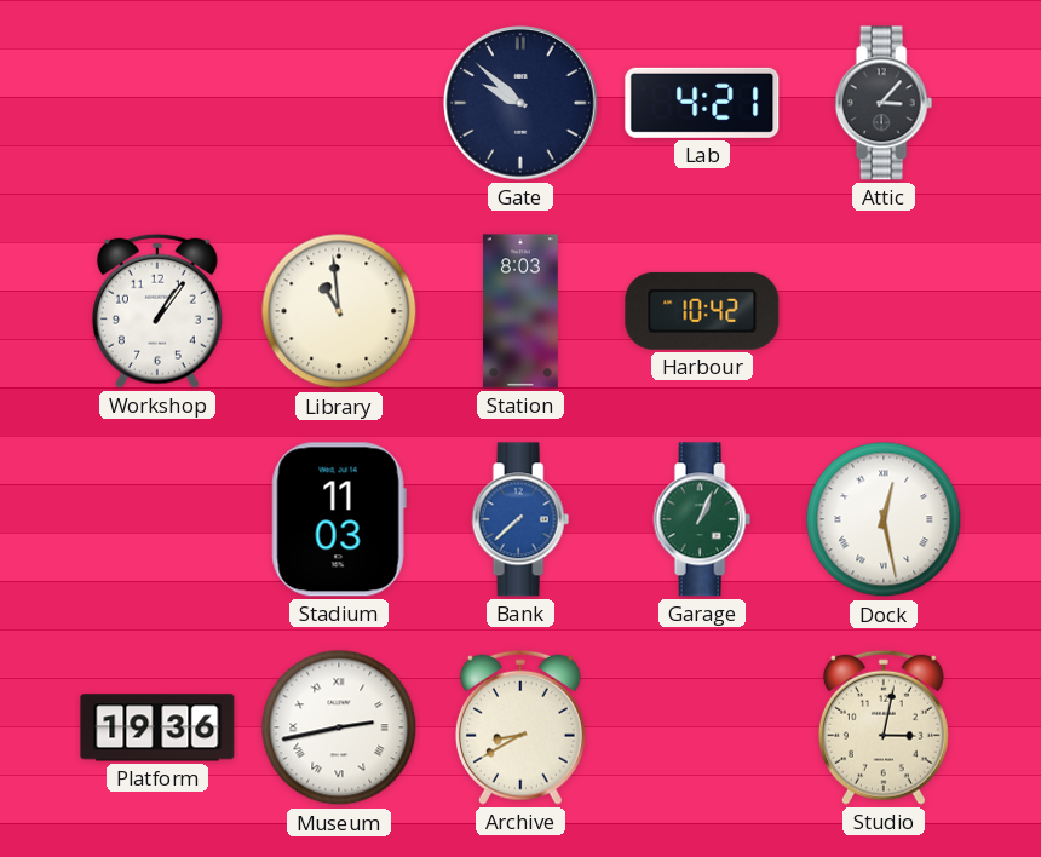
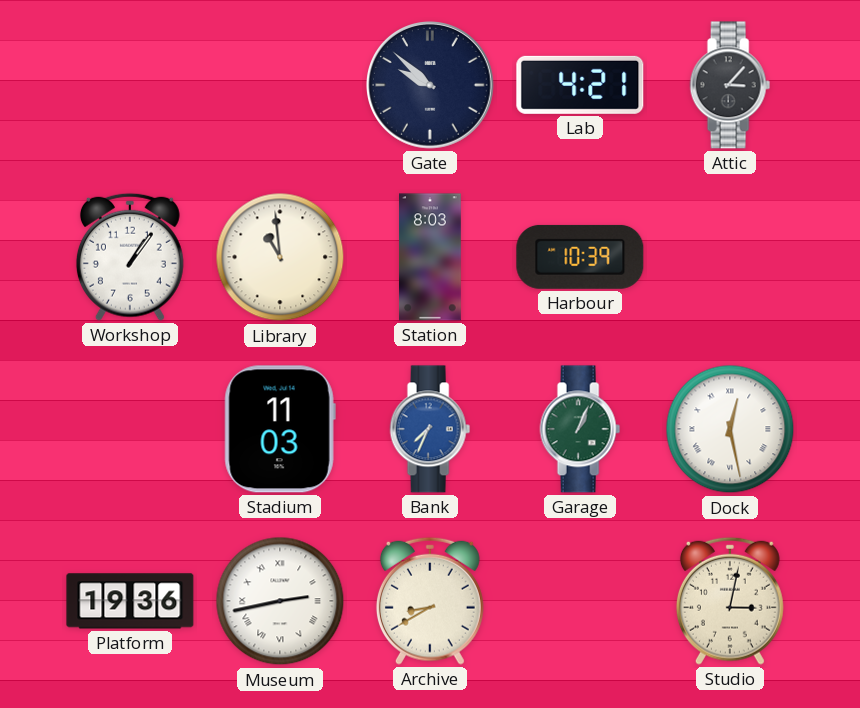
Harbour: 10:42 -> 10:39
Bank: 7:38 -> 7:34
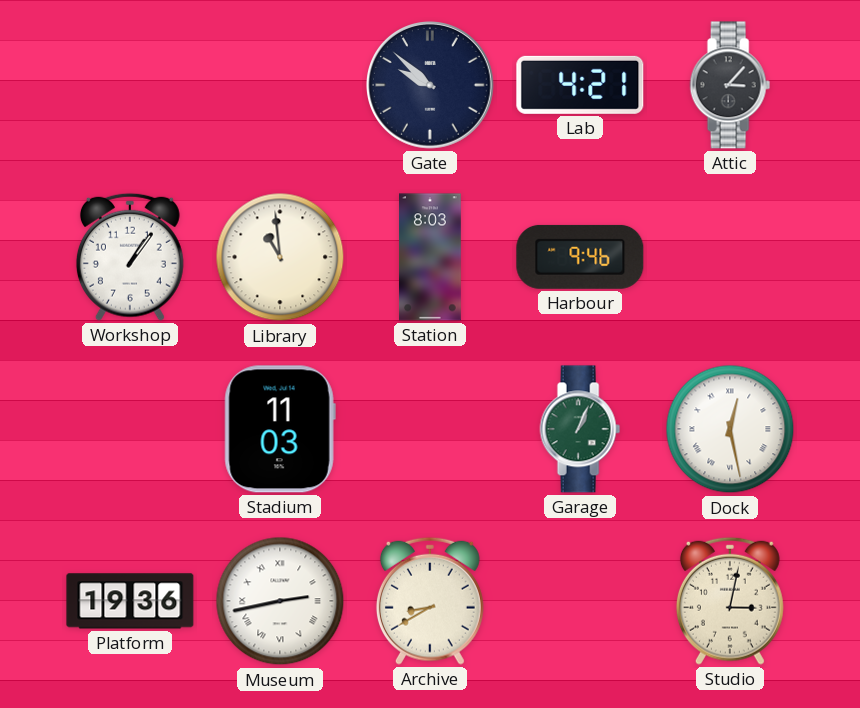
Harbour: 10:39 -> 9:46
Bank: 7:34 -> none
